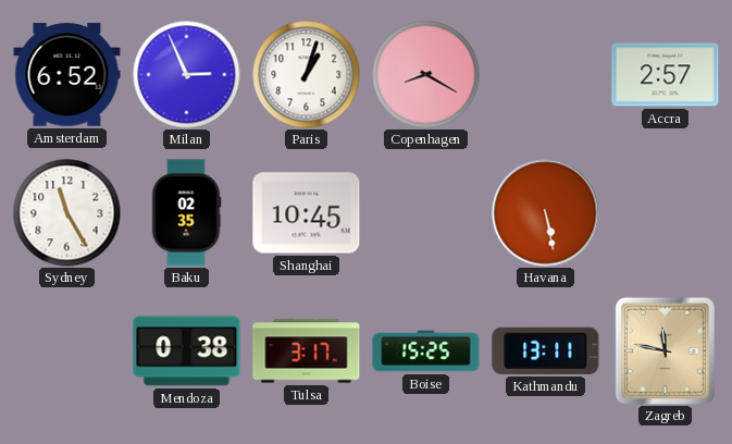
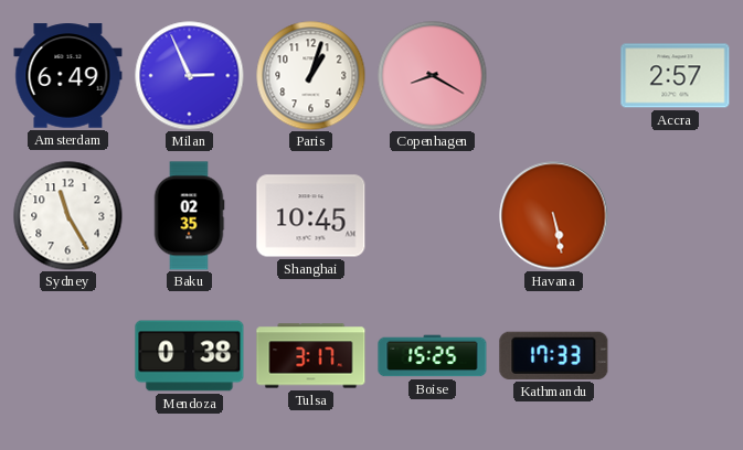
Amsterdam: 6:52 -> 6:49
Kathmandu: 13:11 -> 17:33
Zagreb: 11:47 -> none
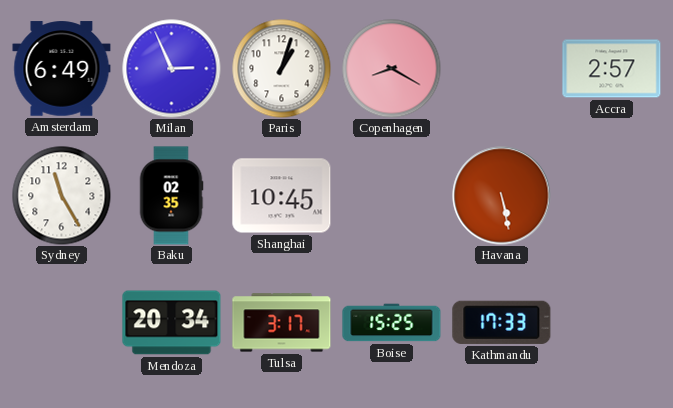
Mendoza: 0:38 -> 20:34
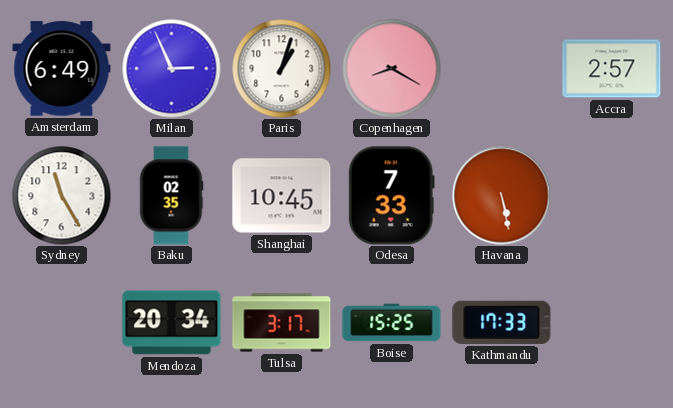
Odesa: none -> 7:33
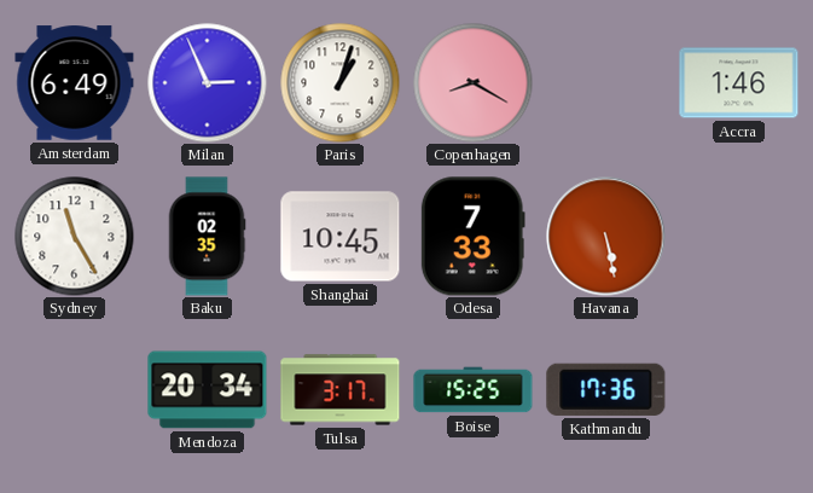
Accra: 2:57 -> 1:46
Kathmandu: 17:33 -> 17:36
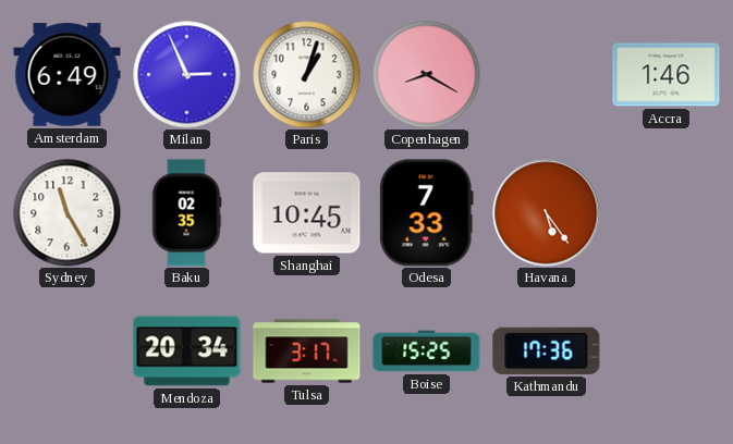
Havana: 5:28 -> 5:24
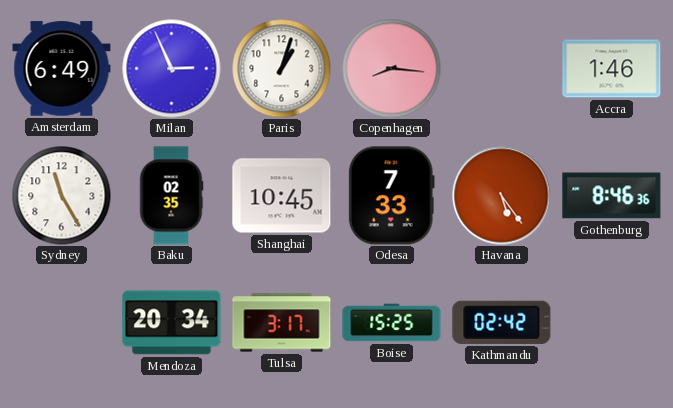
Copenhagen: 8:20 -> 8:16
Gothenburg: none -> 8:46
Kathmandu: 17:36 -> 02:42
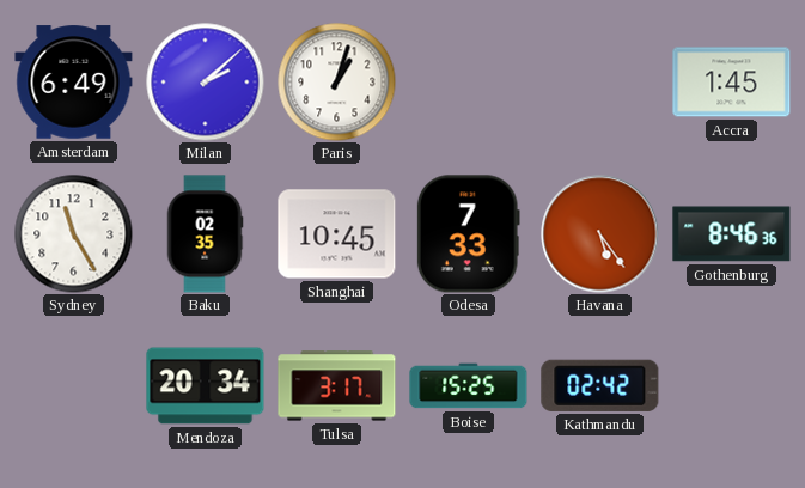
Milan: 2:56 -> 2:08
Copenhagen: 8:16 -> none
Accra: 1:46 -> 1:45
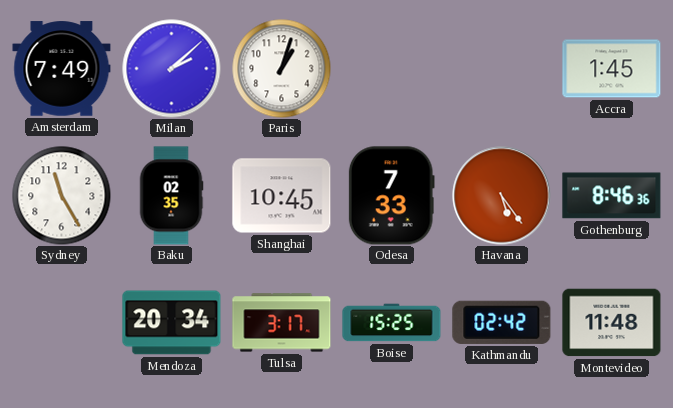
Amsterdam: 6:49 -> 7:49
Montevideo: none -> 11:48
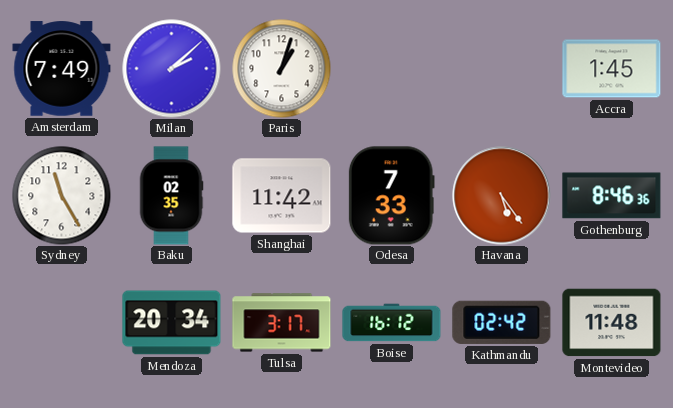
Shanghai: 10:45 -> 11:42
Boise: 15:25 -> 16:12
